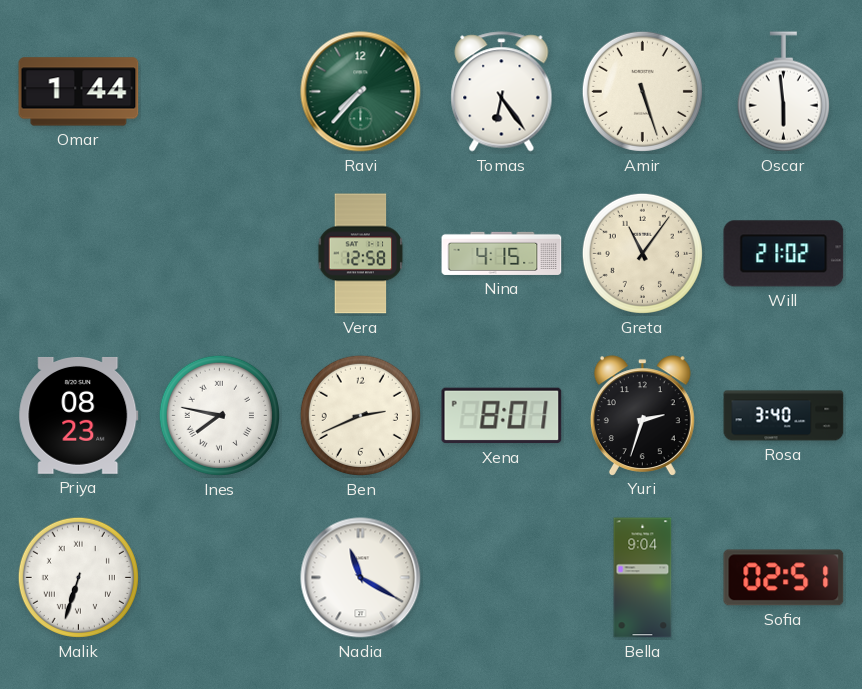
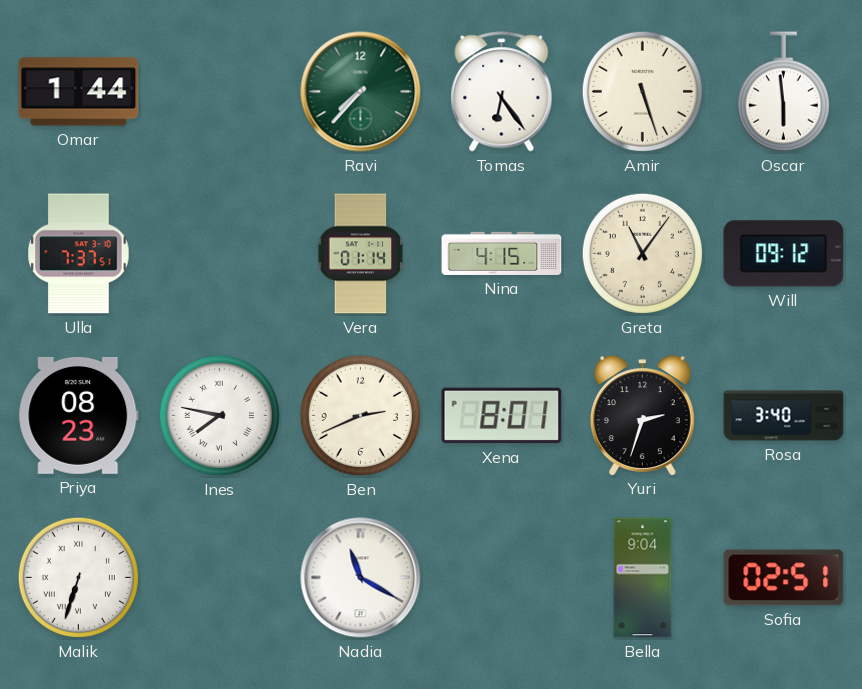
Ulla: none -> 7:37
Vera: 12:58 -> 01:14
Will: 21:02 -> 09:12
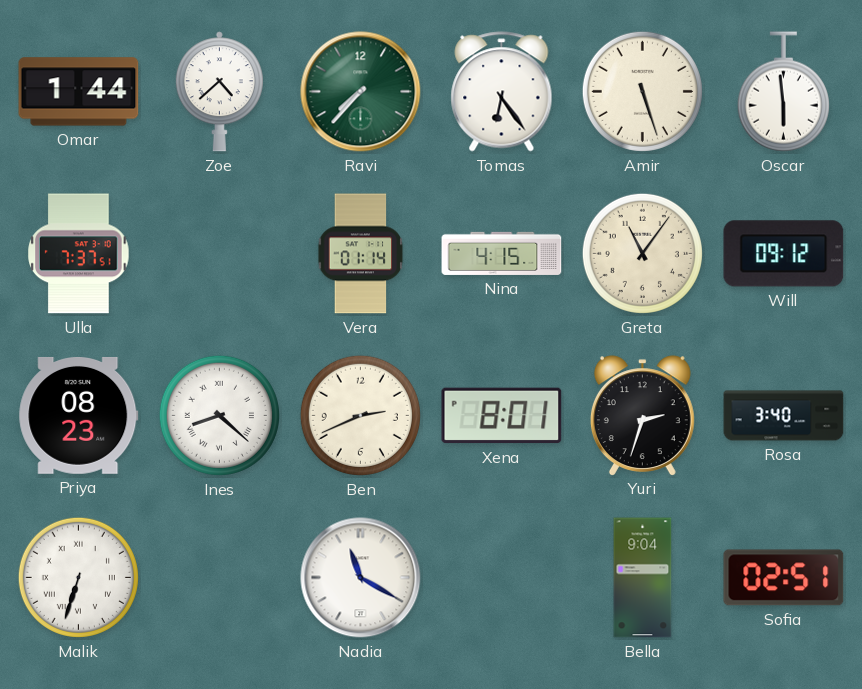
Zoe: none -> 4:38
Ines: 7:47 -> 8:22
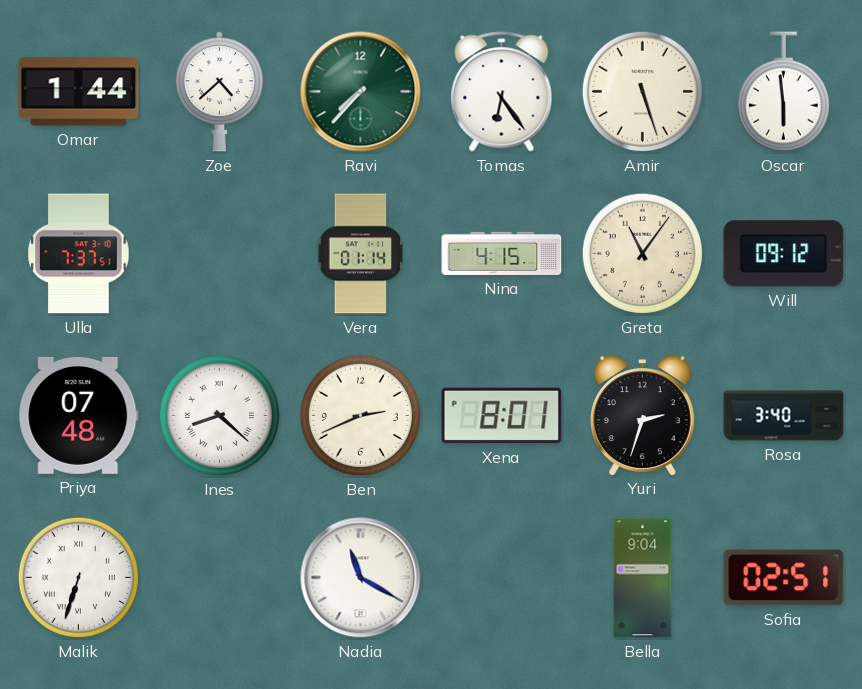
Priya: 08:23 -> 07:48
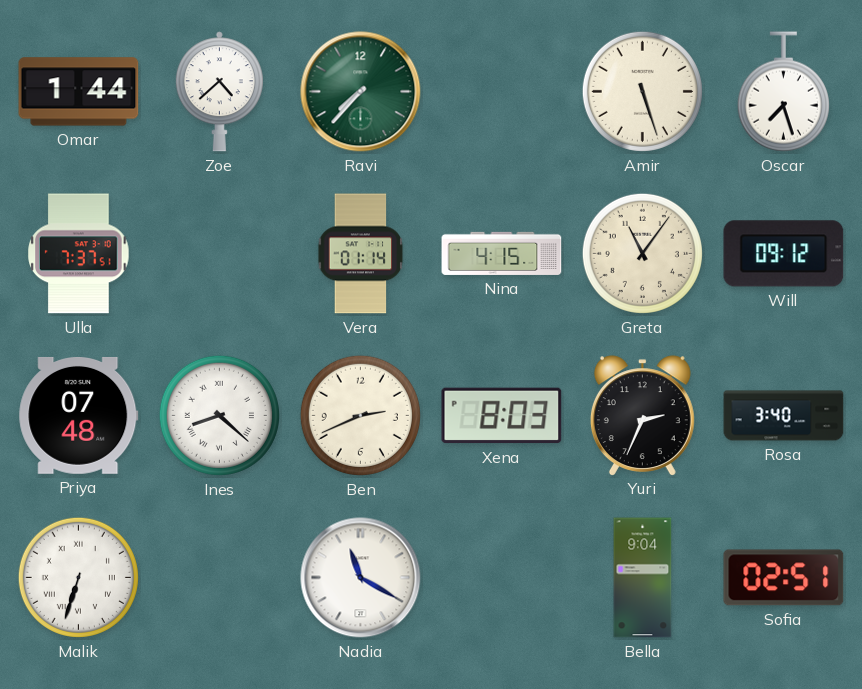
Tomas: 6:24 -> none
Oscar: 5:59 -> 7:27
Xena: 8:01 -> 8:03
Yuri: 2:33 -> 2:34
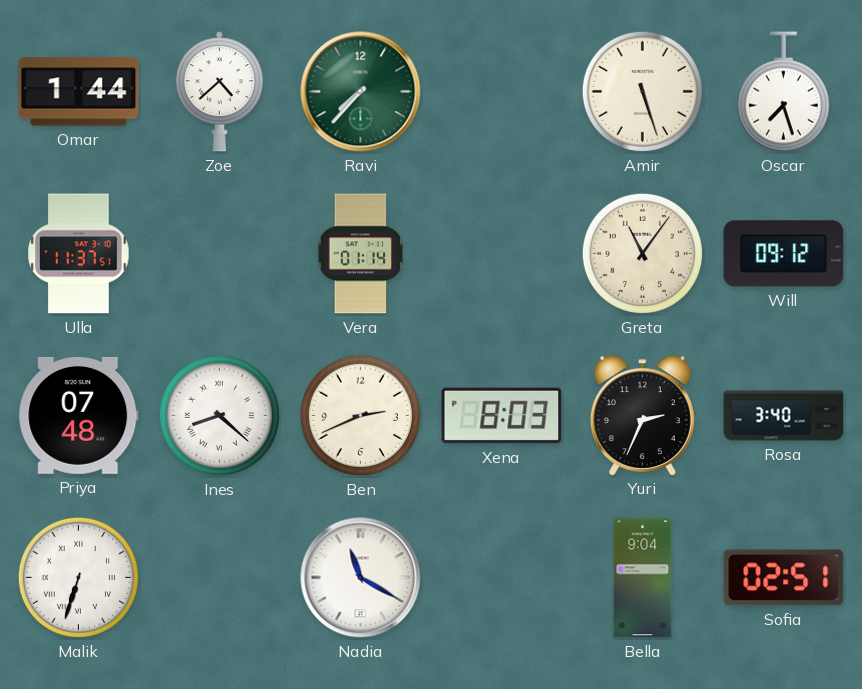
Ulla: 7:37 -> 11:37
Nina: 4:15 -> none
